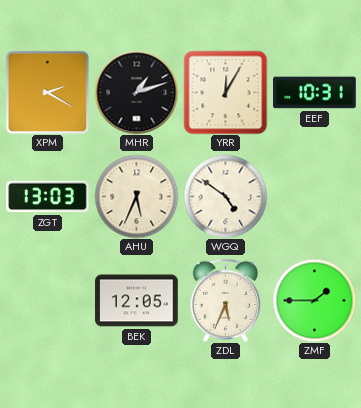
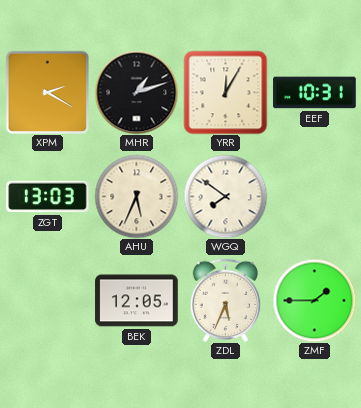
WGQ: 4:51 -> 7:51
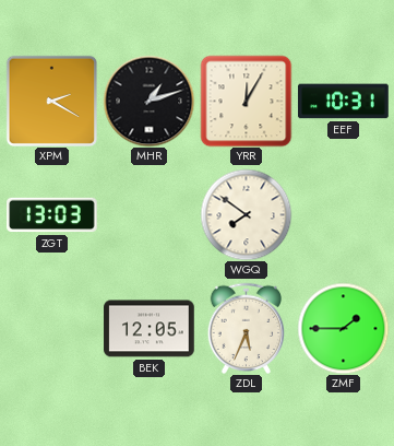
AHU: 5:34 -> none
